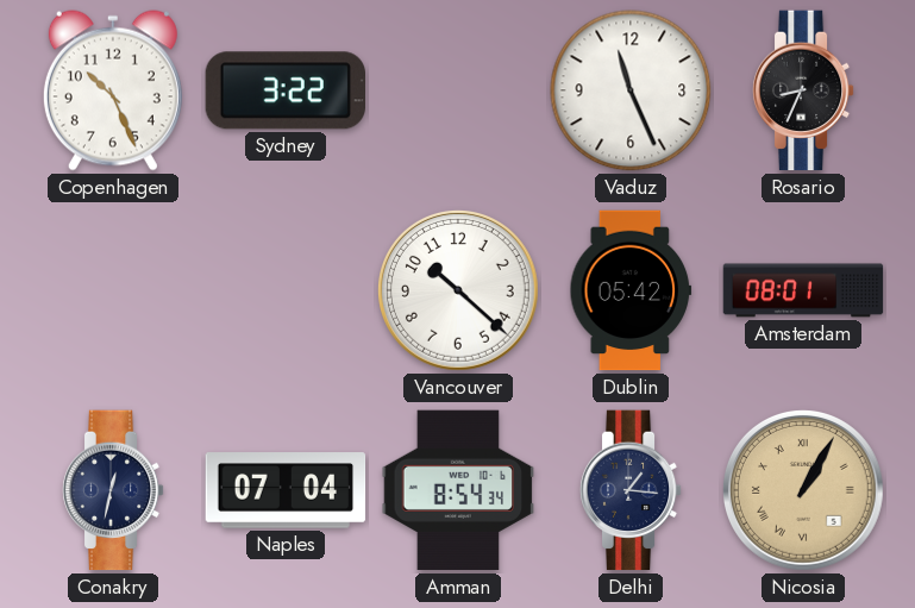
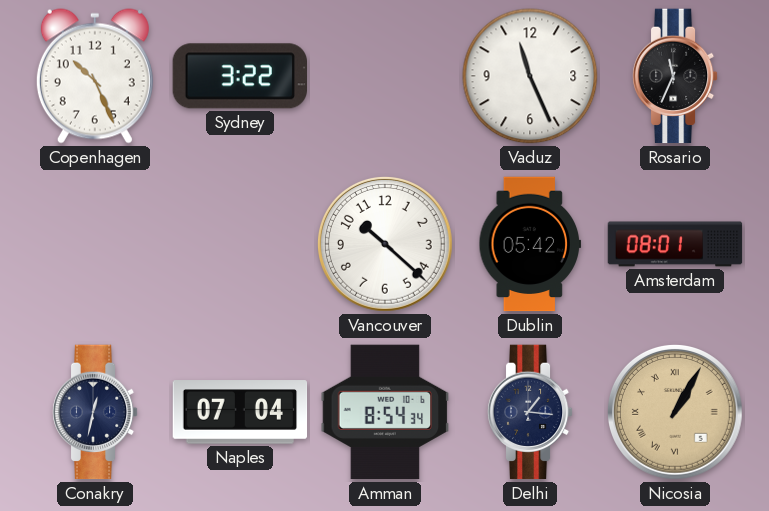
Rosario: 8:34 -> 11:34
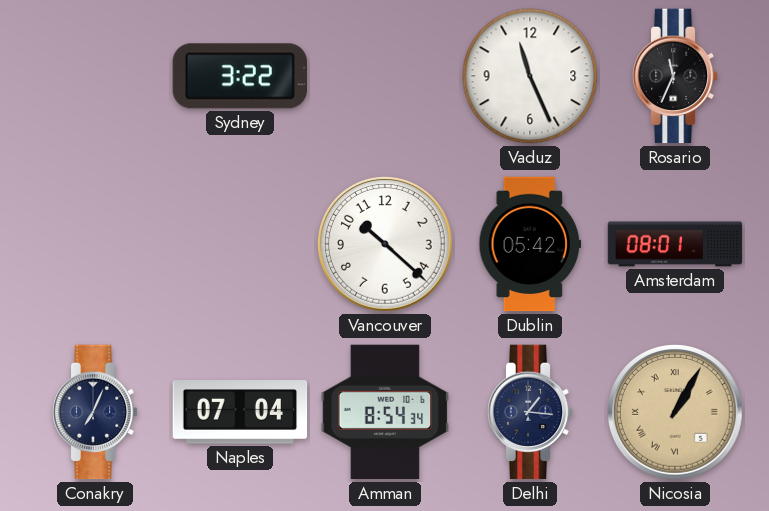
Copenhagen: 10:26 -> none
Conakry: 12:32 -> 7:04
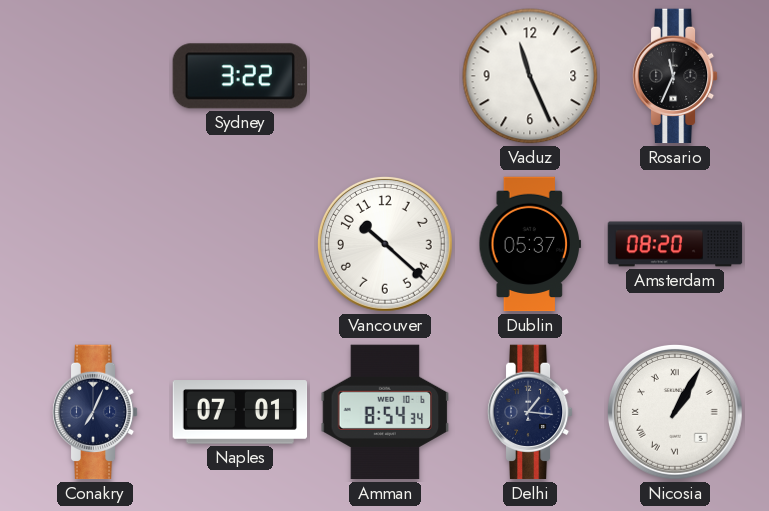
Dublin: 05:42 -> 05:37
Amsterdam: 08:01 -> 08:20
Naples: 07:04 -> 07:01
Nicosia dial: champagne -> white
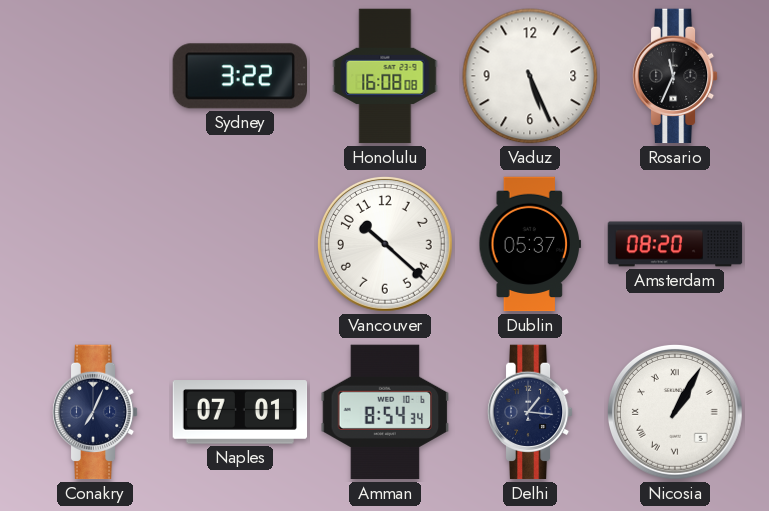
Honolulu: none -> 16:08
Vaduz: 11:26 -> 5:26
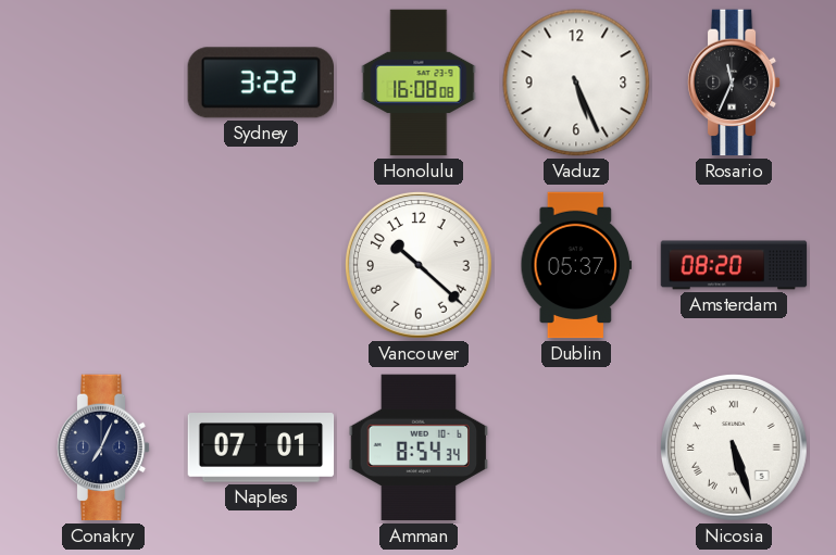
Delhi: 1:16 -> none
Nicosia: 1:05 -> 5:27
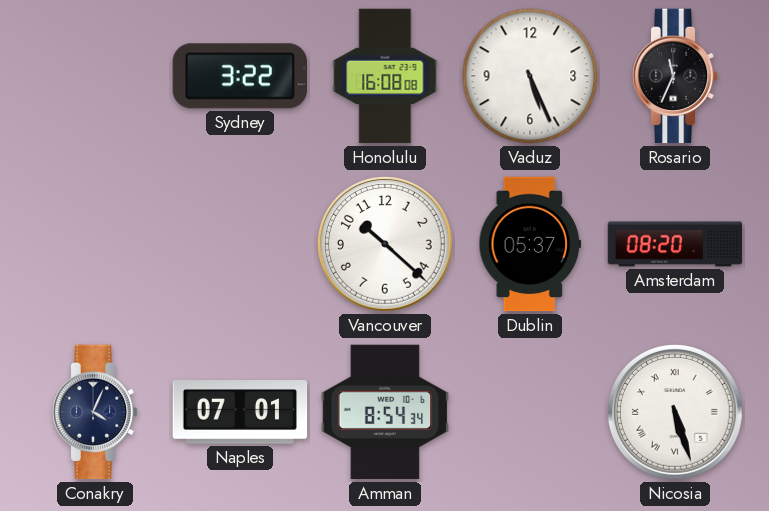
Conakry: 7:04 -> 4:04
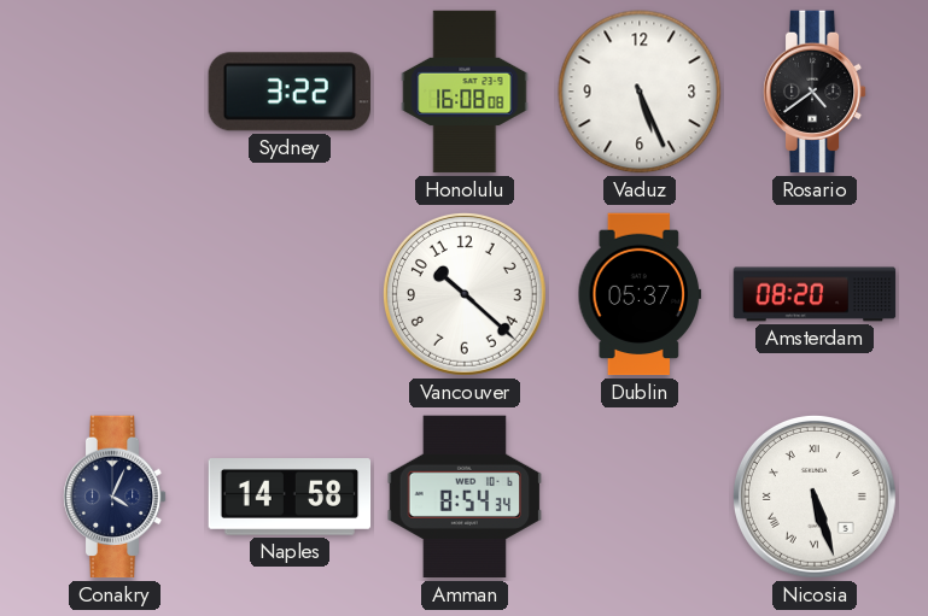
Rosario: 11:34 -> 4:39
Naples: 07:01 -> 14:58
